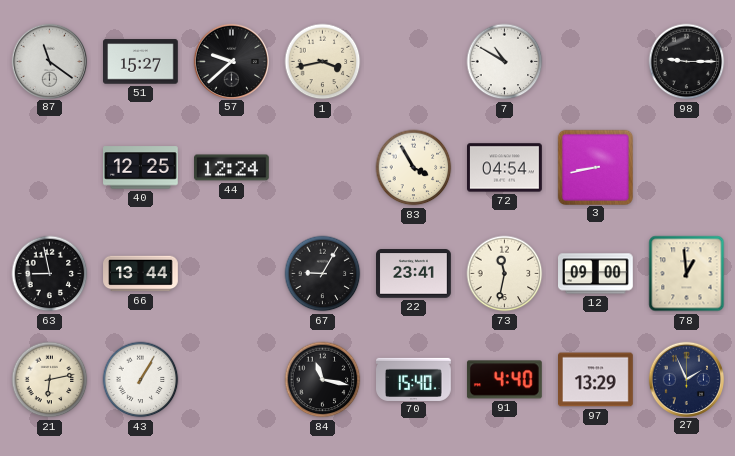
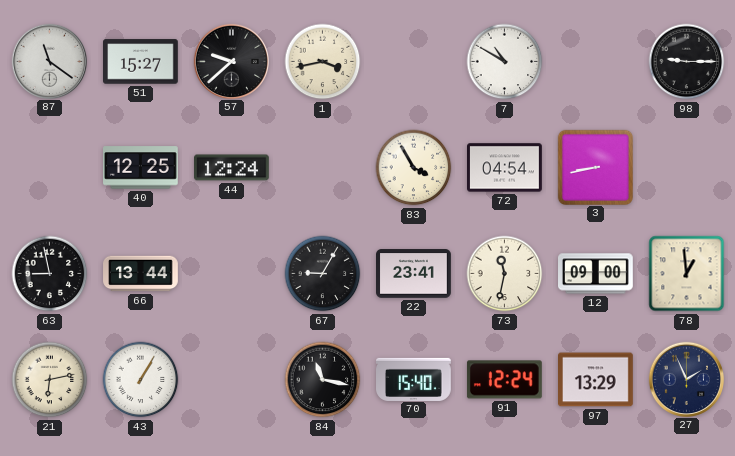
91: 4:40 -> 12:24
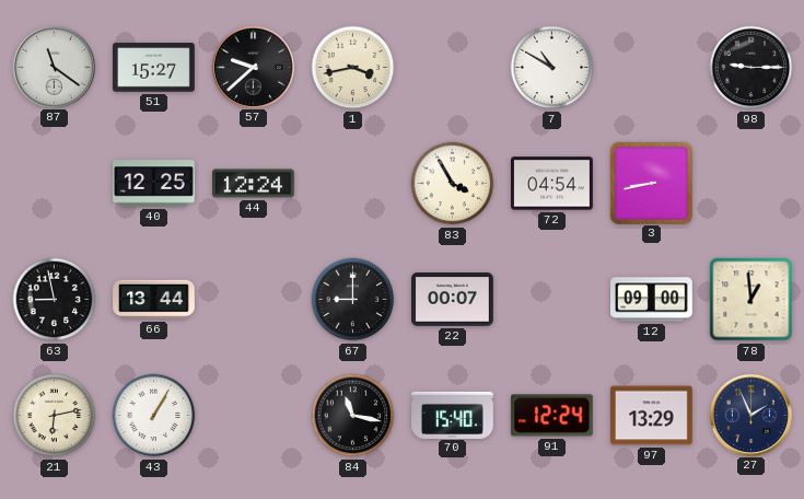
67: 9:05 -> 9:00
22: 23:41 -> 00:07
73: 11:32 -> none
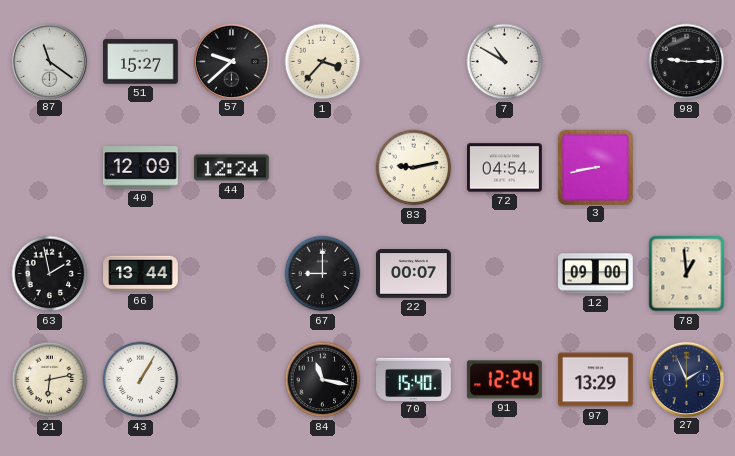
1: 3:43 -> 3:37
40: 12:25 -> 12:09
83: 3:55 -> 9:13
63: 8:58 -> 1:58
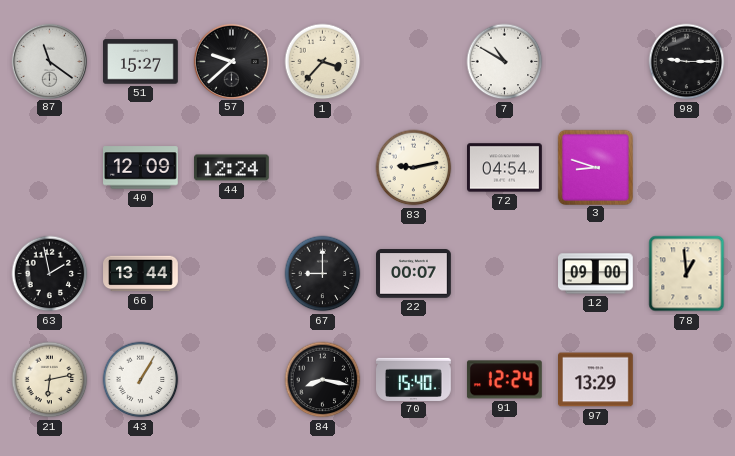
3: 8:43 -> 8:48
84: 11:17 -> 8:17
27: 1:56 -> none
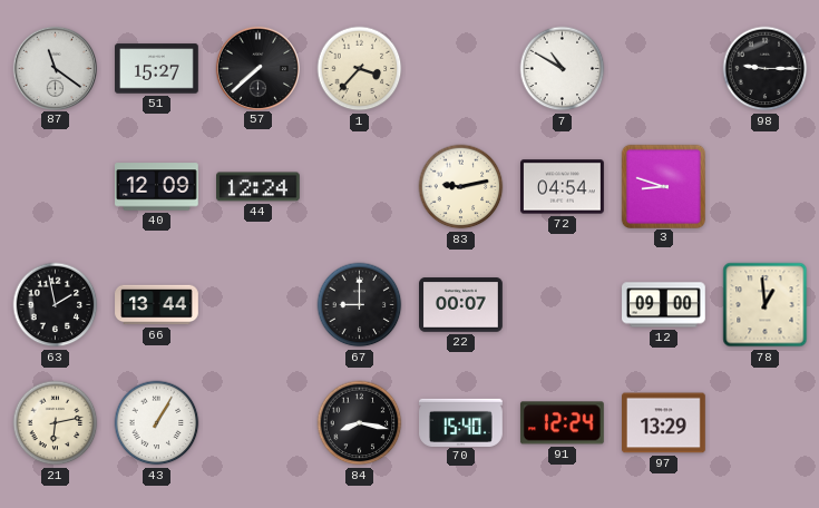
57: 9:38 -> 7:38
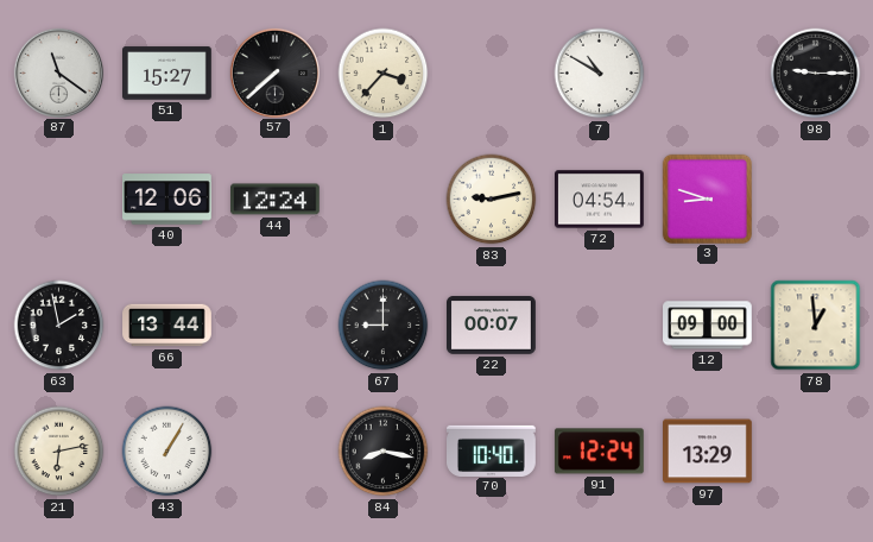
40: 12:09 -> 12:06
70: 15:40 -> 10:40
